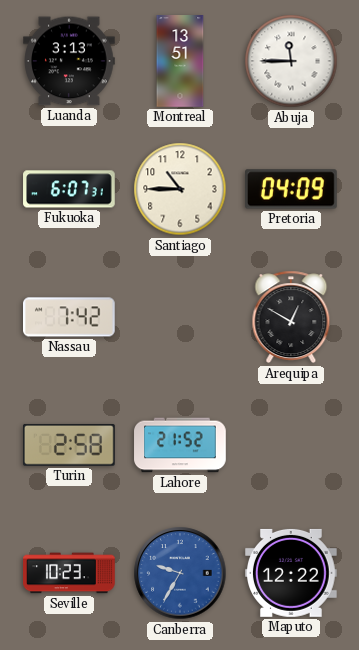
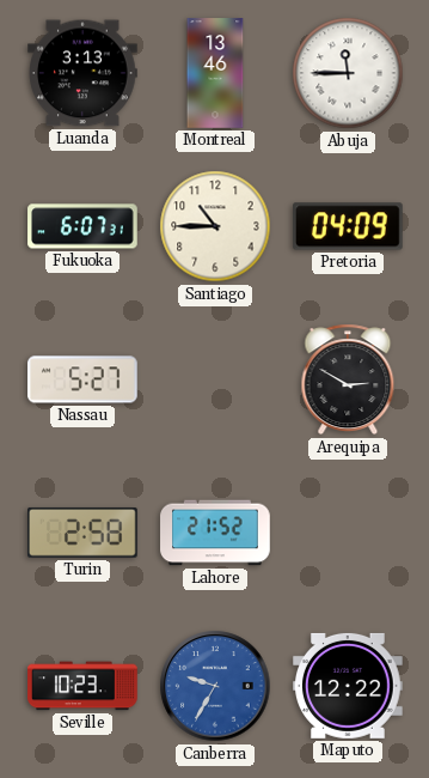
Montreal: 13:51 -> 13:46
Nassau: 7:42 -> 5:27
Arequipa: 12:50 -> 2:50
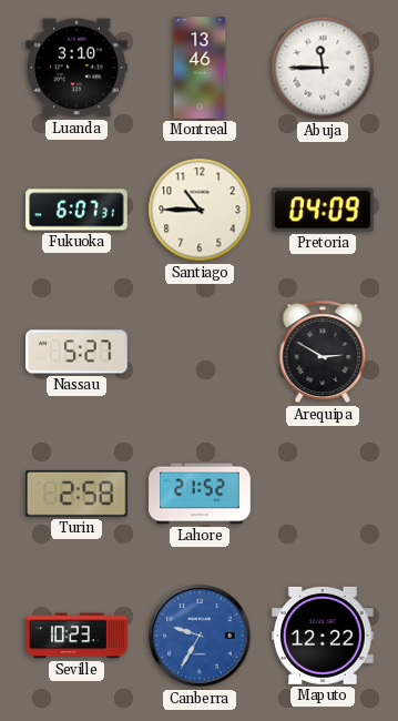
Luanda: 3:13 -> 3:10
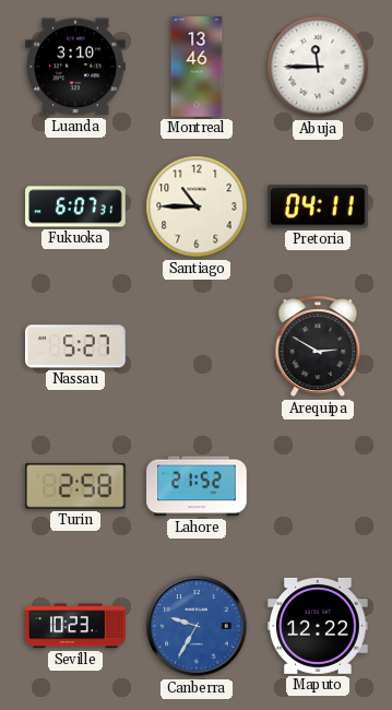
Pretoria: 04:09 -> 04:11
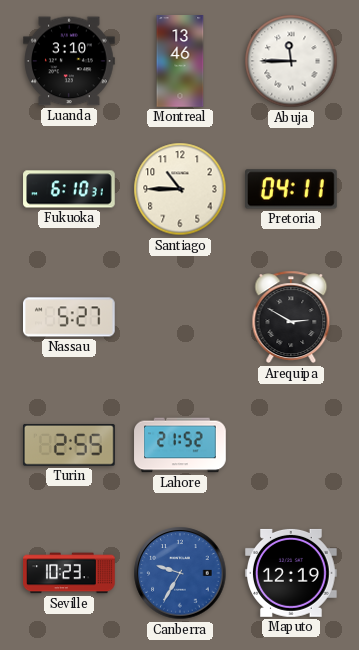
Fukuoka: 6:07 -> 6:10
Turin: 2:58 -> 2:55
Maputo: 12:22 -> 12:19
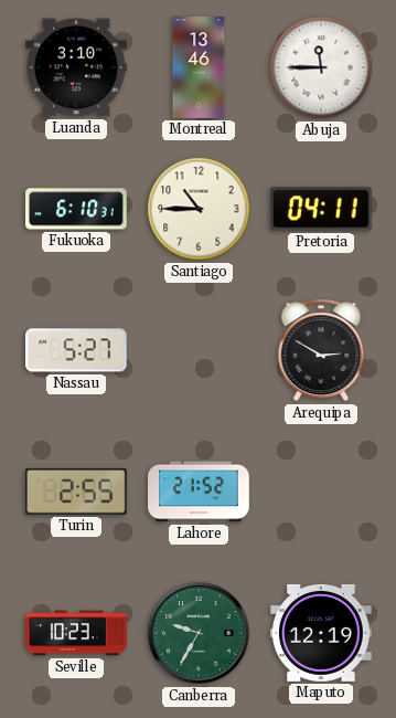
Canberra dial: blue -> green
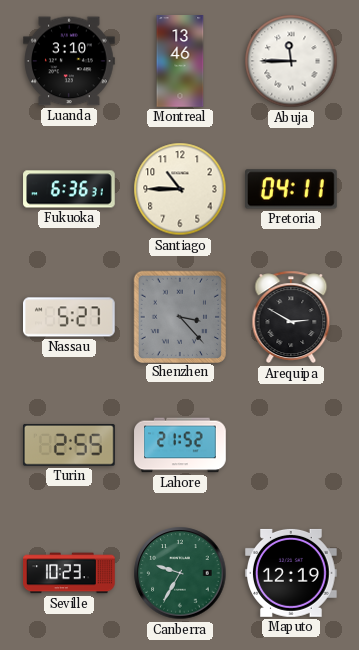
Fukuoka: 6:10 -> 6:36
Shenzhen: none -> 3:23
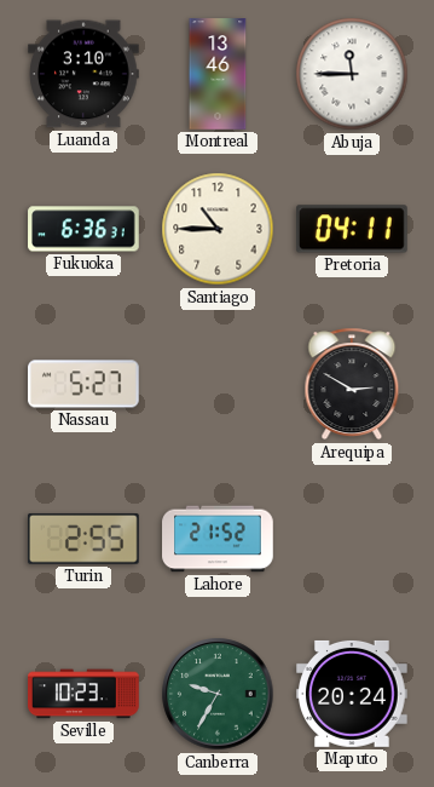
Shenzhen: 3:23 -> none
Maputo: 12:19 -> 20:24
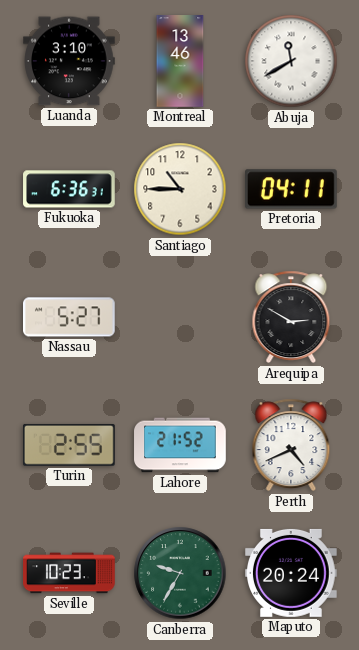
Abuja: 11:45 -> 11:40
Perth: none -> 4:41
